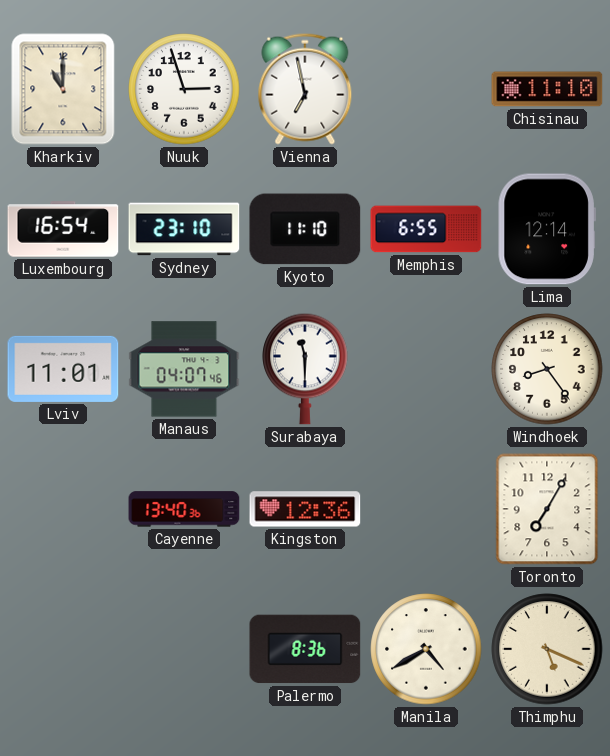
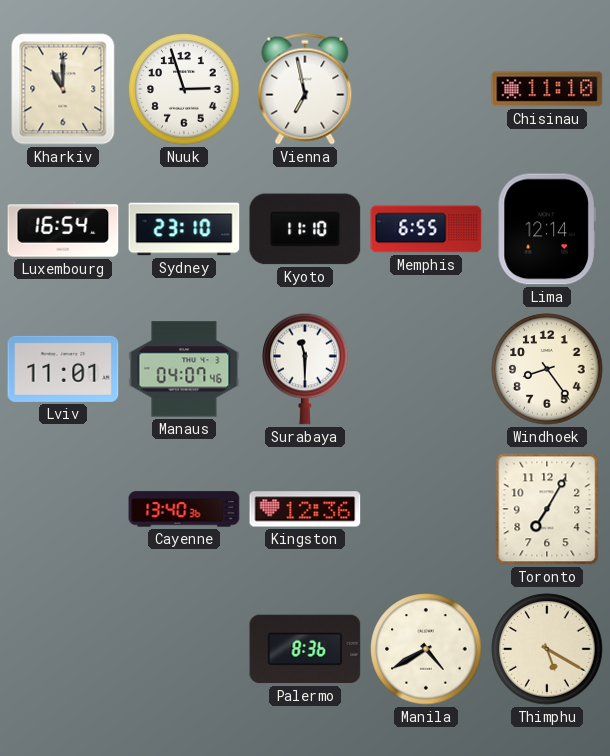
Thimphu: 5:19 -> 5:20
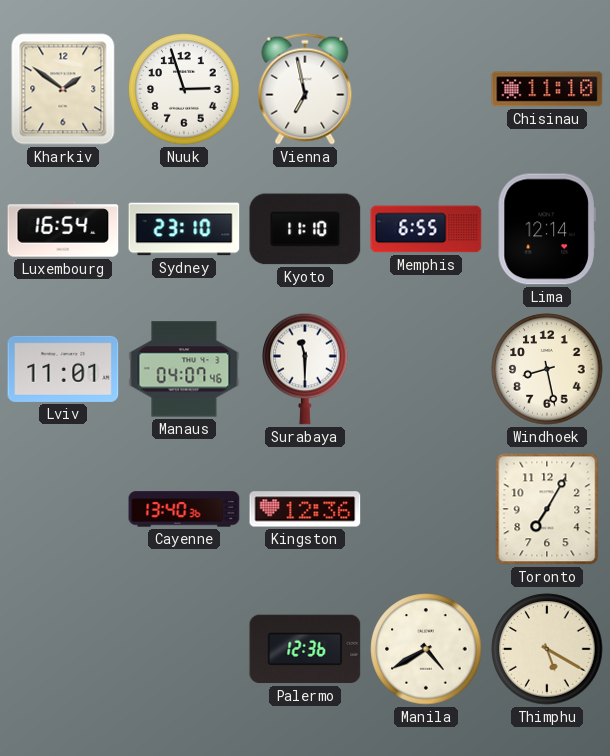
Kharkiv: 11:00 -> 1:51
Windhoek: 8:24 -> 8:28
Palermo: 8:36 -> 12:36
